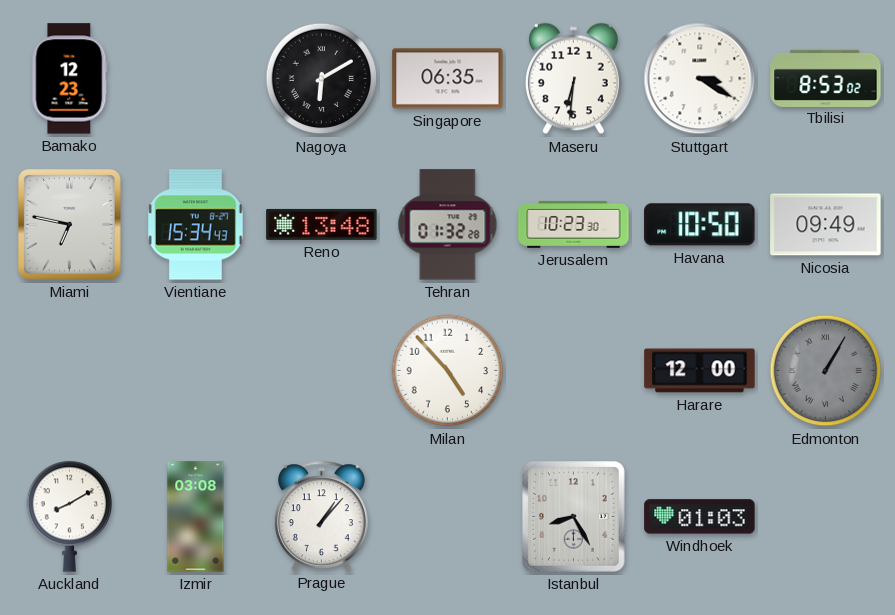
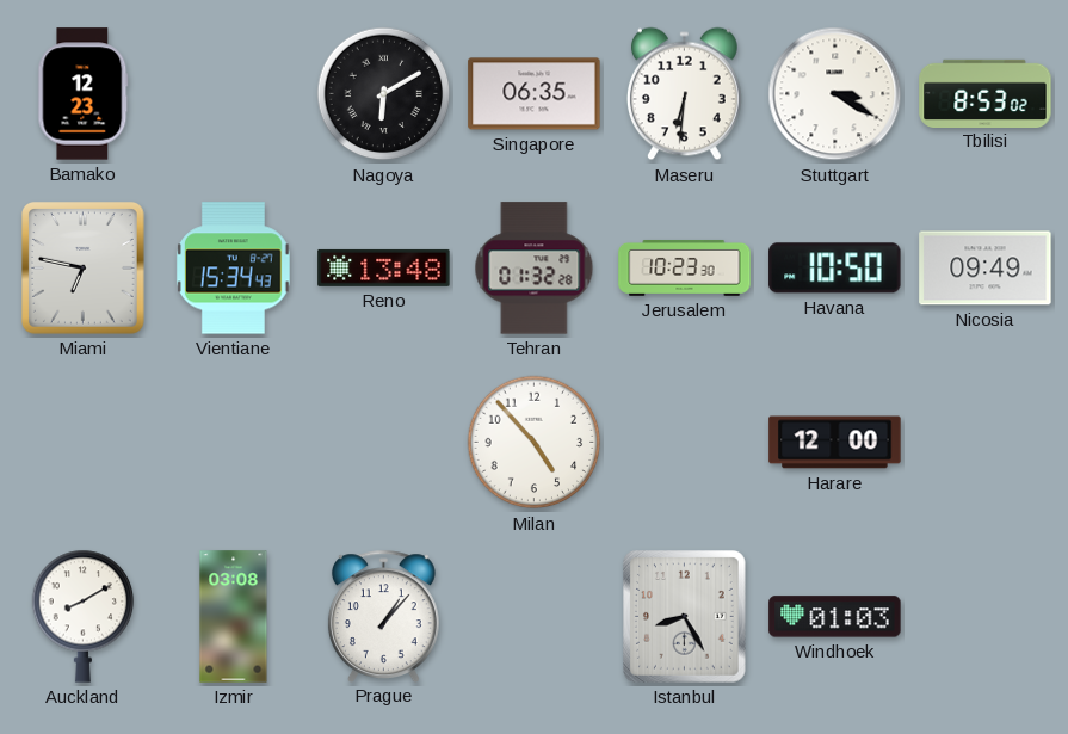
Edmonton: 1:05 -> none
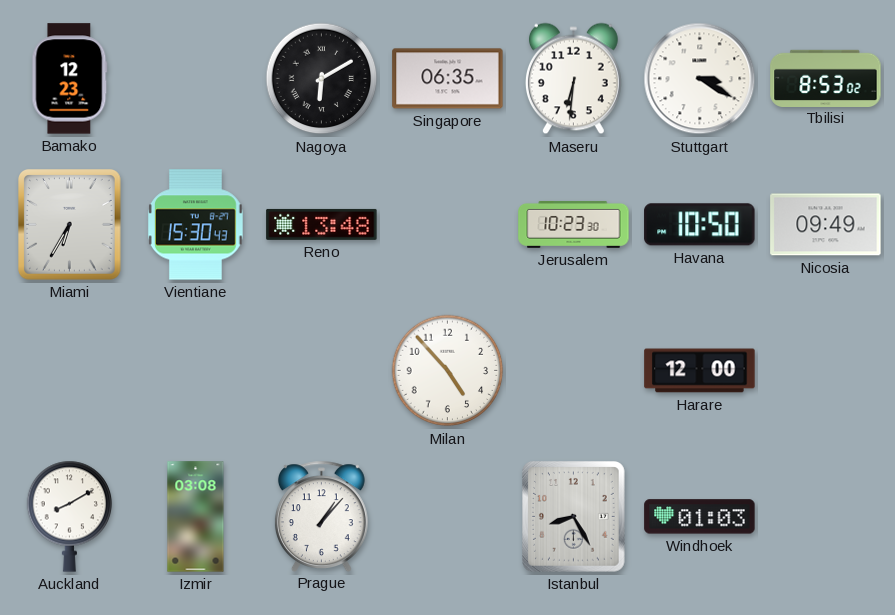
Miami: 6:47 -> 6:35
Vientiane: 15:34 -> 15:30
Tehran: 01:32 -> none
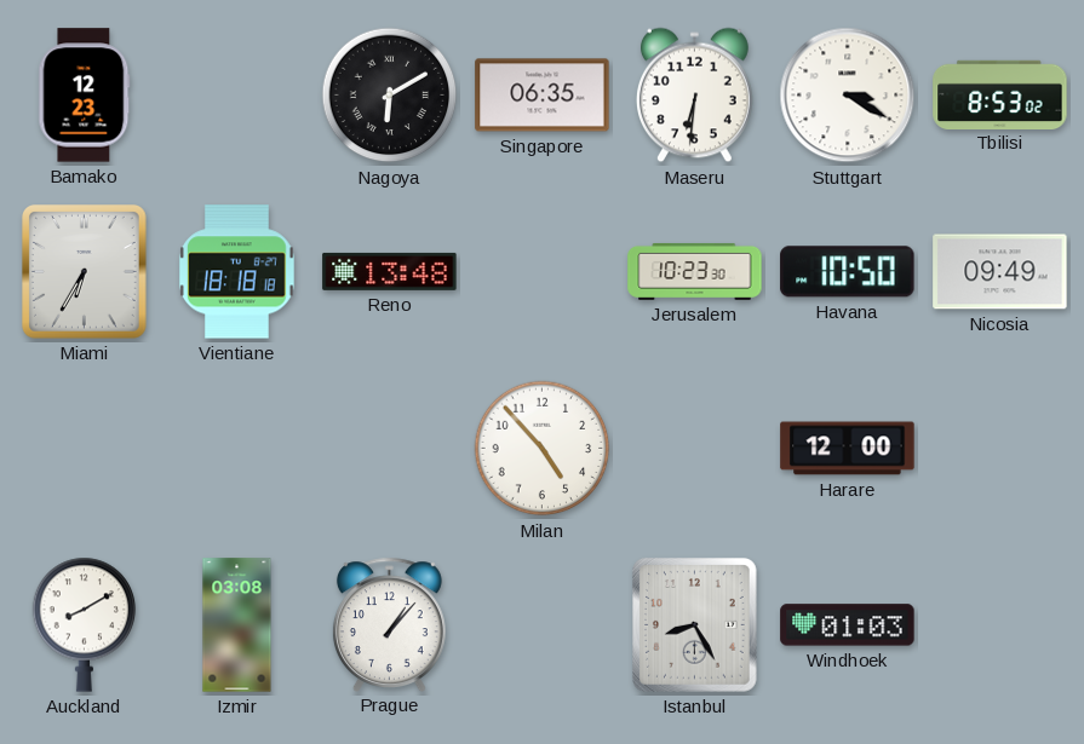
Vientiane: 15:30 -> 18:18
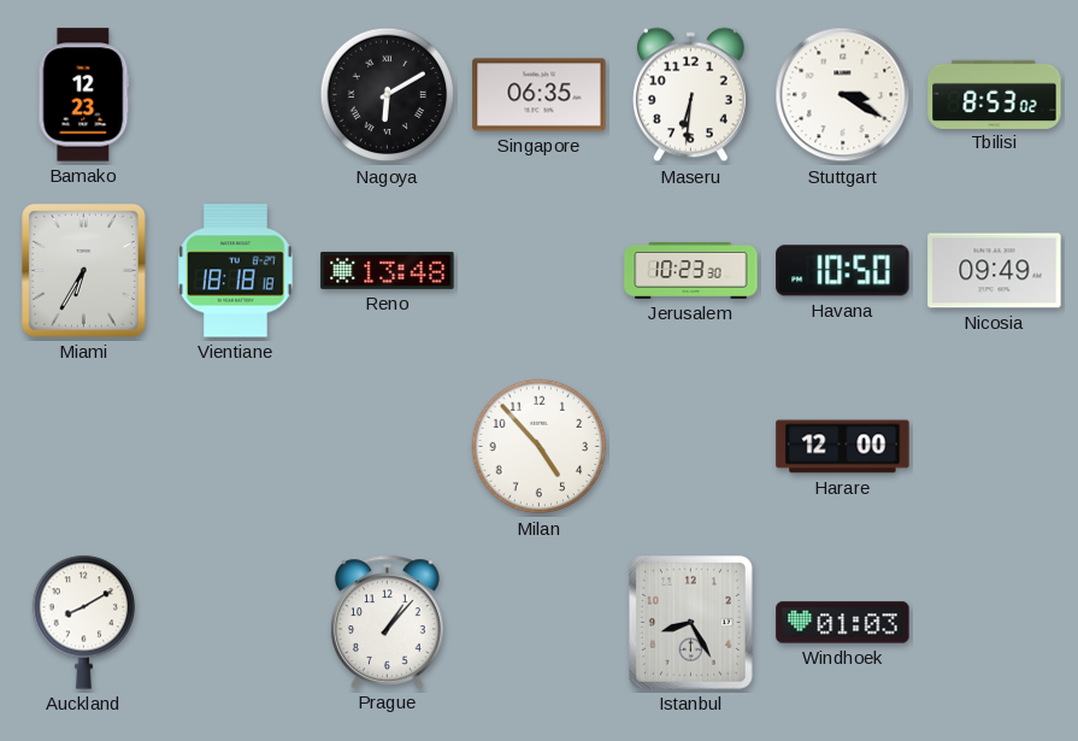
Izmir: 03:08 -> none
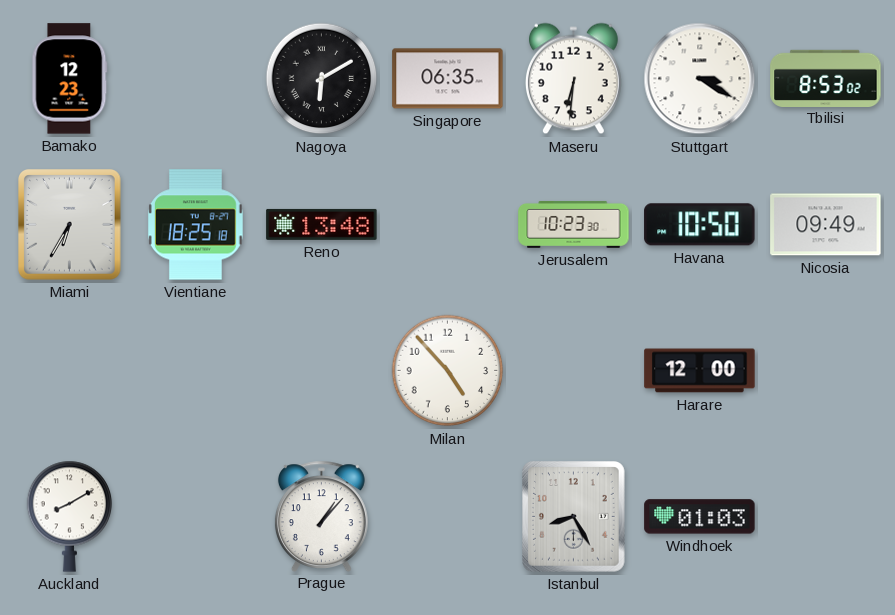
Vientiane: 18:18 -> 18:25
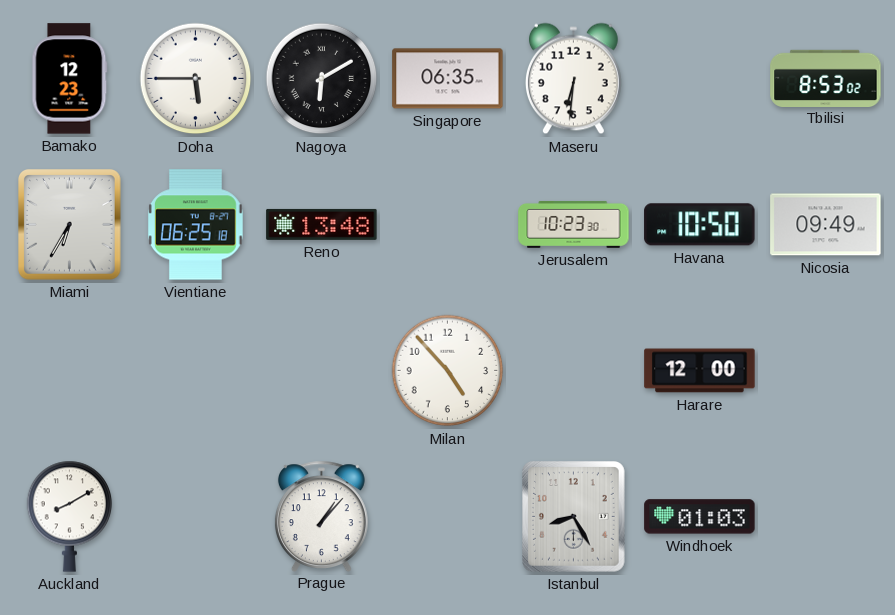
Doha: none -> 5:45
Stuttgart: 3:20 -> none
Vientiane: 18:25 -> 06:25
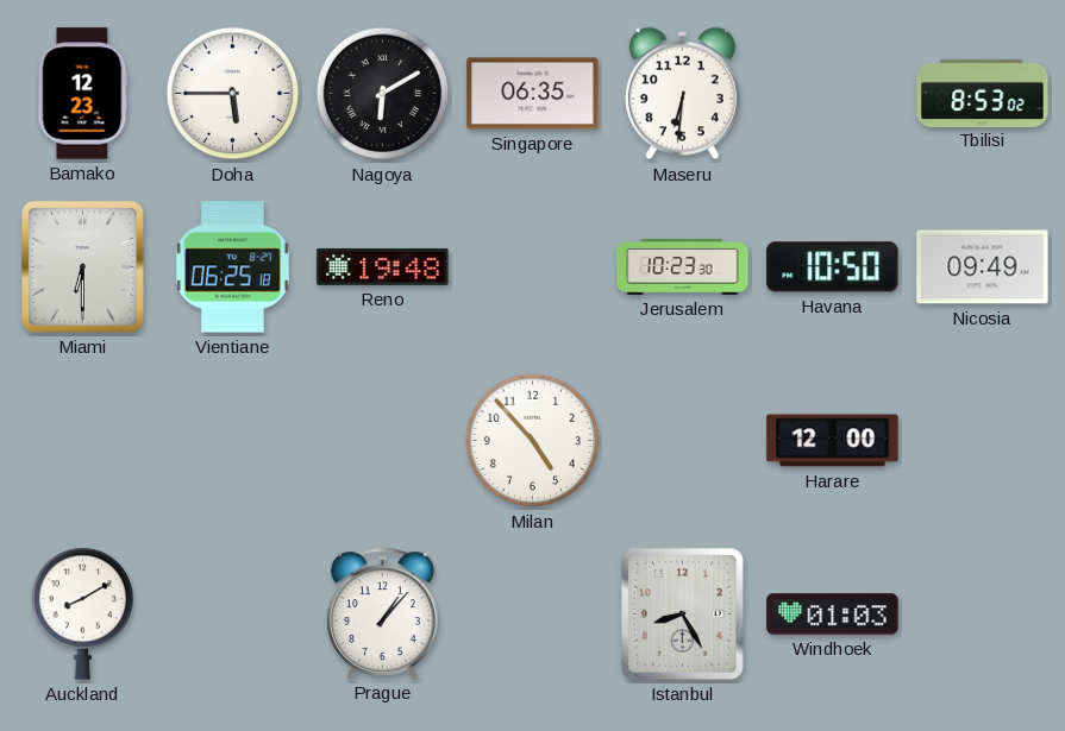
Miami: 6:35 -> 6:30
Reno: 13:48 -> 19:48
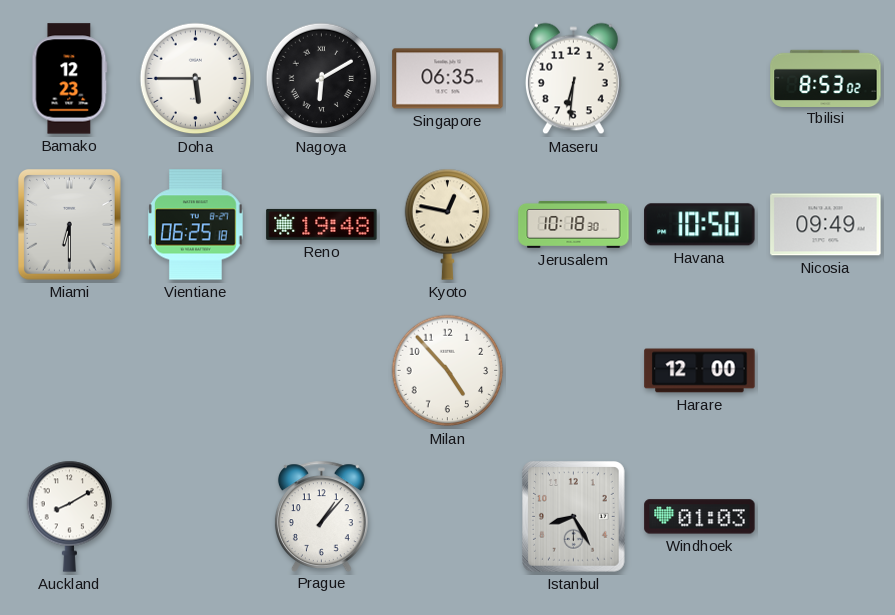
Kyoto: none -> 12:47
Jerusalem: 10:23 -> 10:18
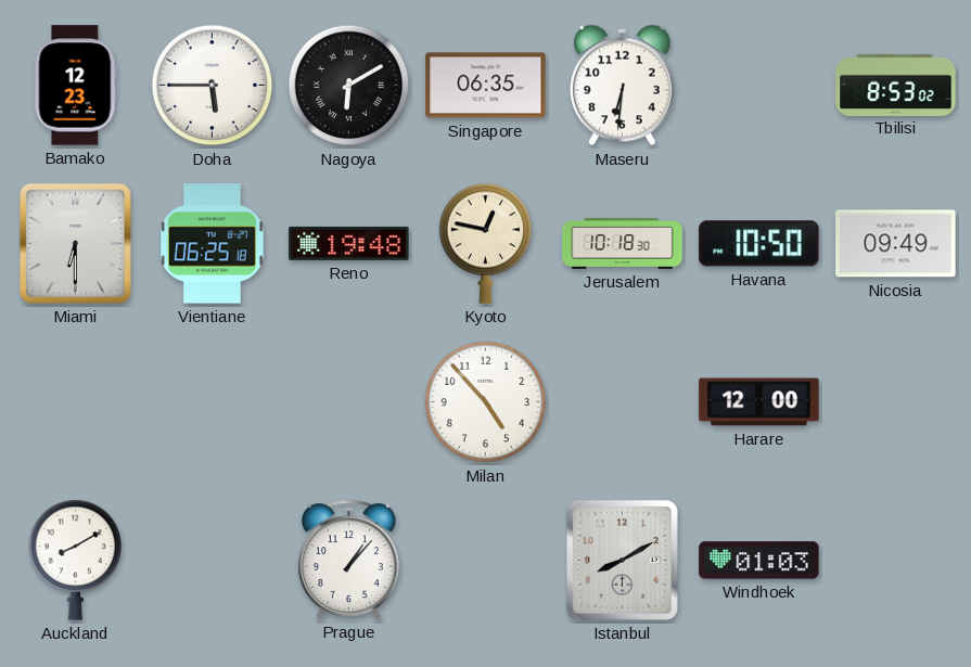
Istanbul: 8:25 -> 8:10
